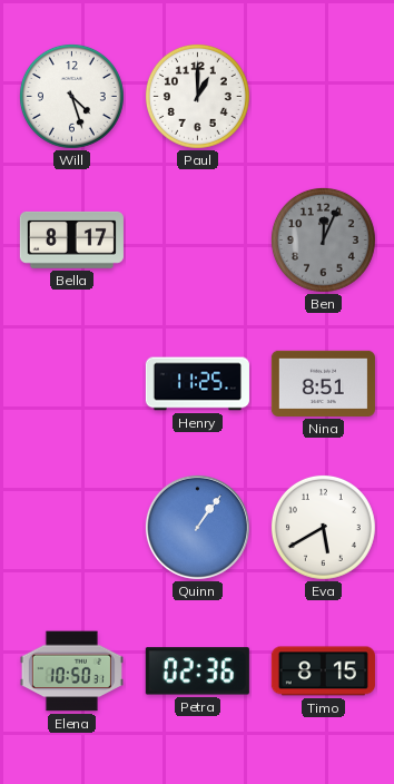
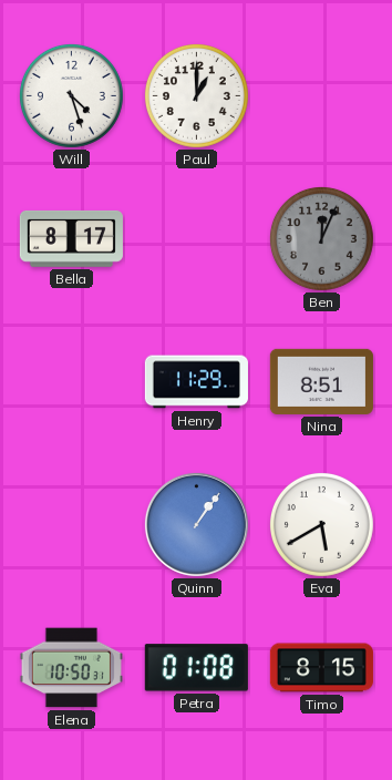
Henry: 11:25 -> 11:29
Petra: 02:36 -> 01:08
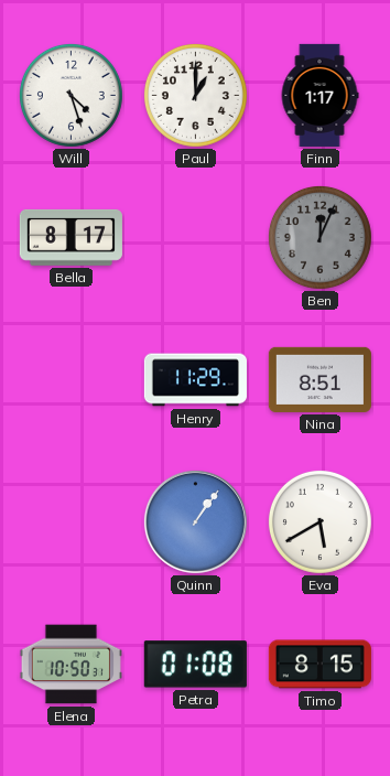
Finn: none -> 1:17
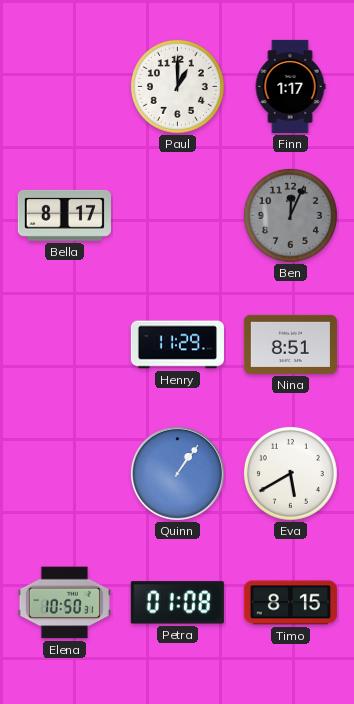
Will: 4:27 -> none
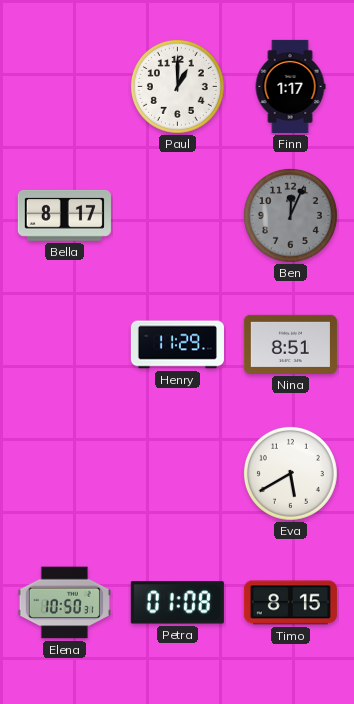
Quinn: 1:06 -> none
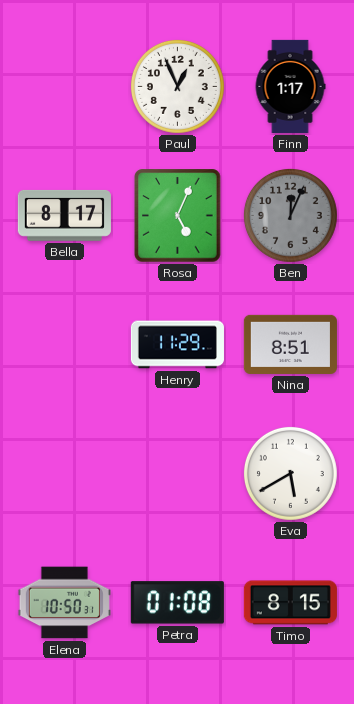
Paul: 1:00 -> 12:56
Rosa: none -> 5:04
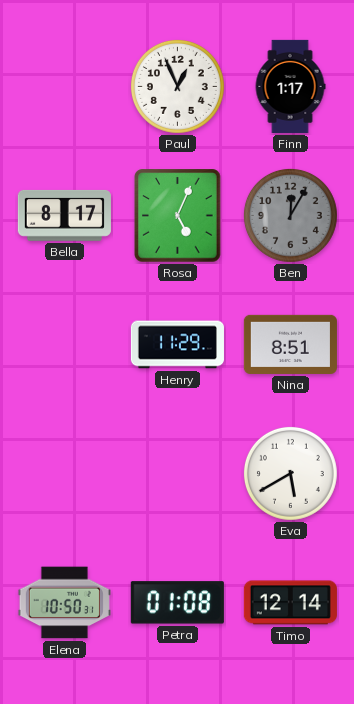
Ben: 12:04 -> 12:05
Timo: 8:15 -> 12:14
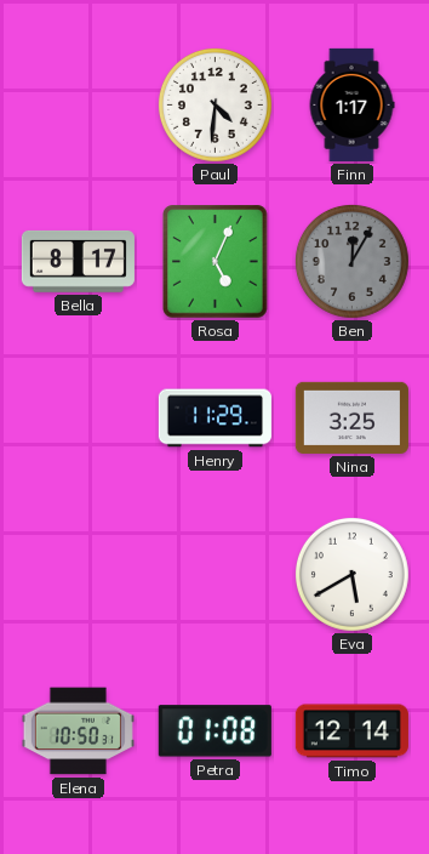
Paul: 12:56 -> 4:31
Nina: 8:51 -> 3:25
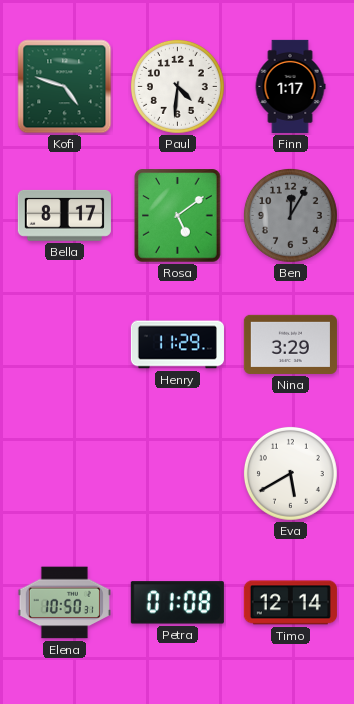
Kofi: none -> 4:48
Rosa: 5:04 -> 5:09
Nina: 3:25 -> 3:29
